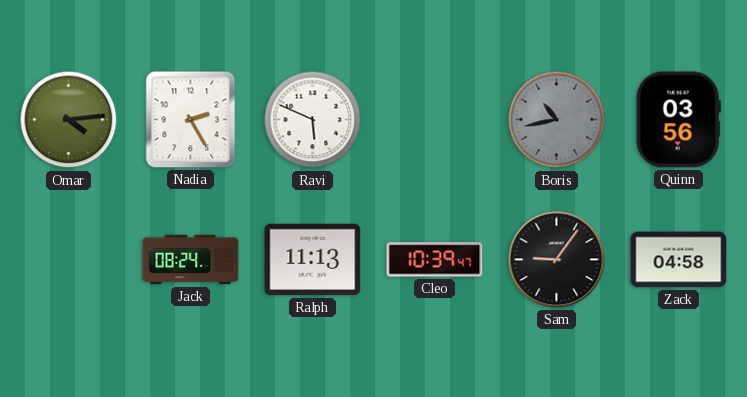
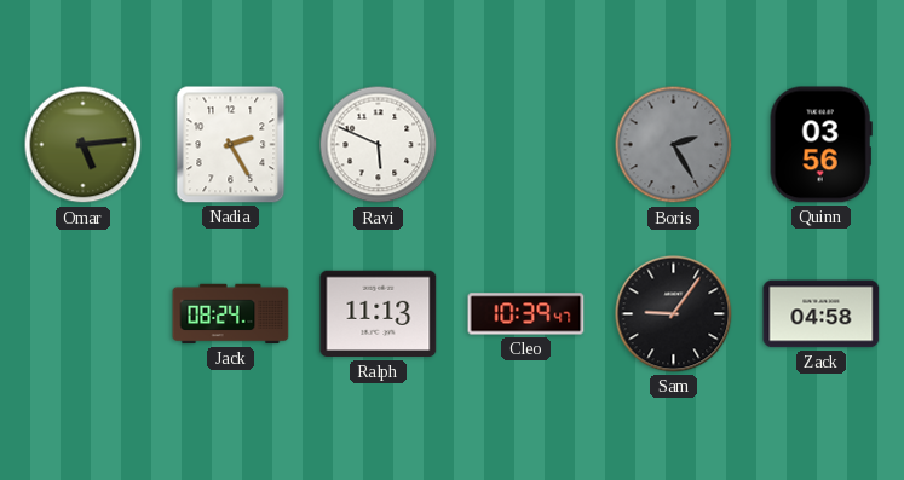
Omar: 4:14 -> 5:14
Boris: 10:43 -> 2:25
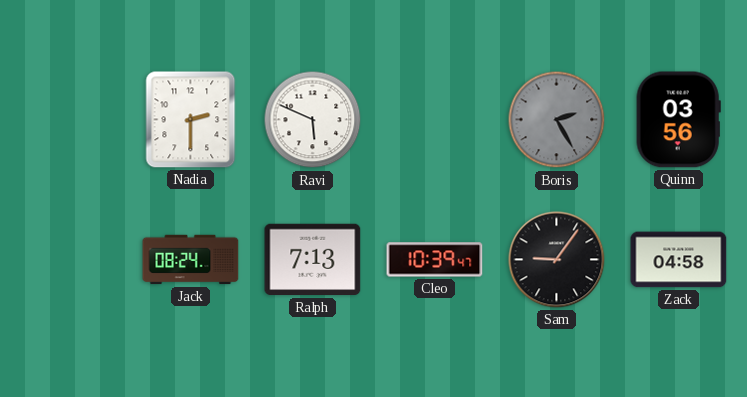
Omar: 5:14 -> none
Nadia: 2:25 -> 2:30
Ralph: 11:13 -> 7:13
